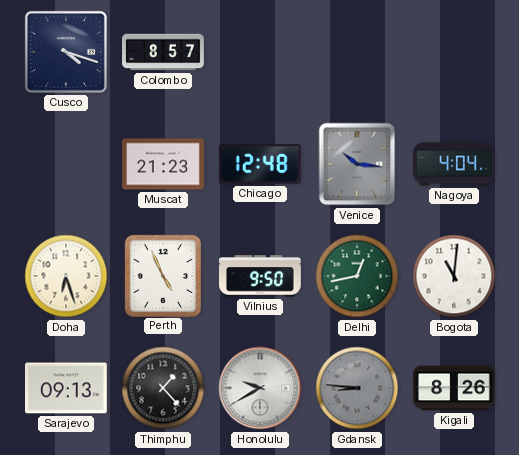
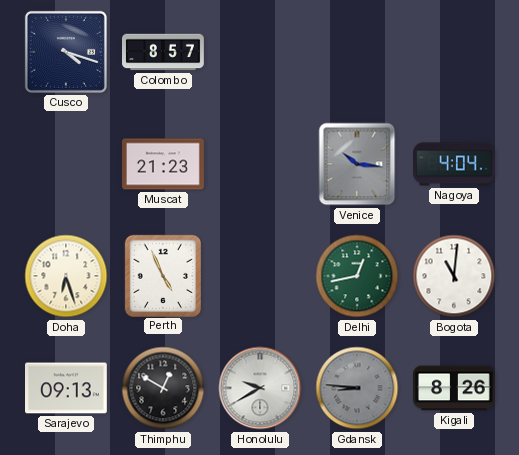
Chicago: 12:48 -> none
Vilnius: 9:50 -> none
Thimphu: 1:23 -> 12:50
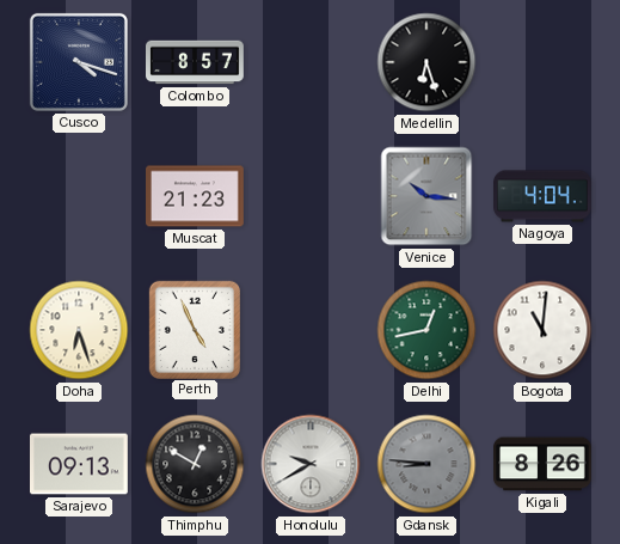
Medellin: none -> 6:27
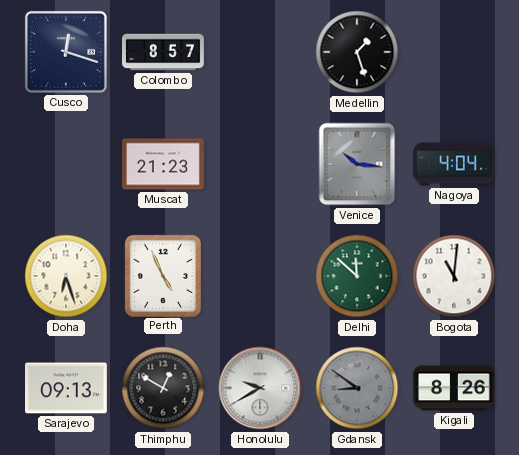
Cusco: 4:18 -> 12:18
Medellin: 6:27 -> 1:27
Delhi: 12:43 -> 11:52
Gdansk: 8:46 -> 8:51
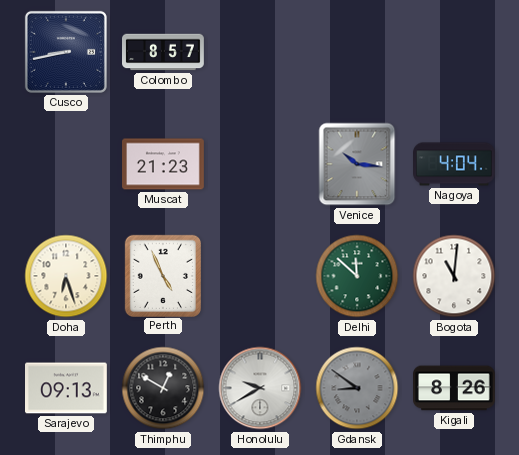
Cusco: 12:18 -> 8:43
Medellin: 1:27 -> none
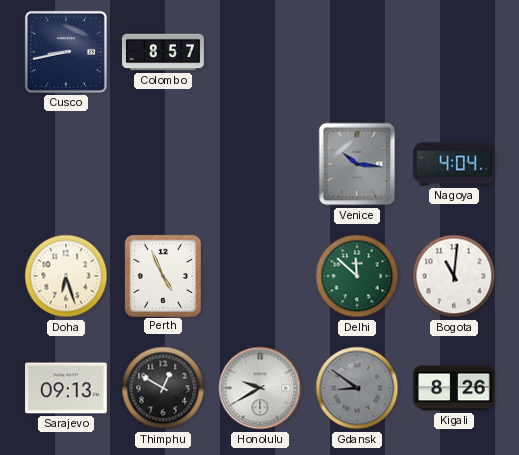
Muscat: 21:23 -> none
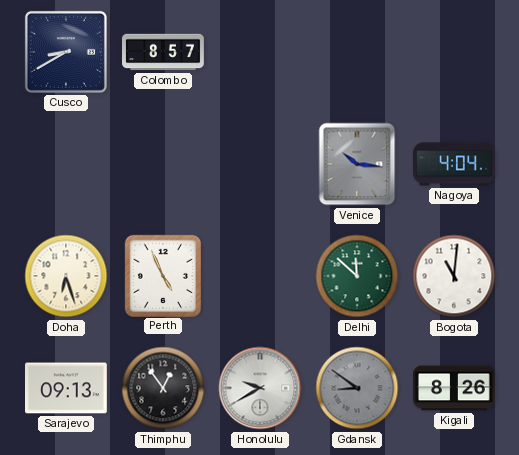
Cusco: 8:43 -> 8:40
Thimphu: 12:50 -> 12:54
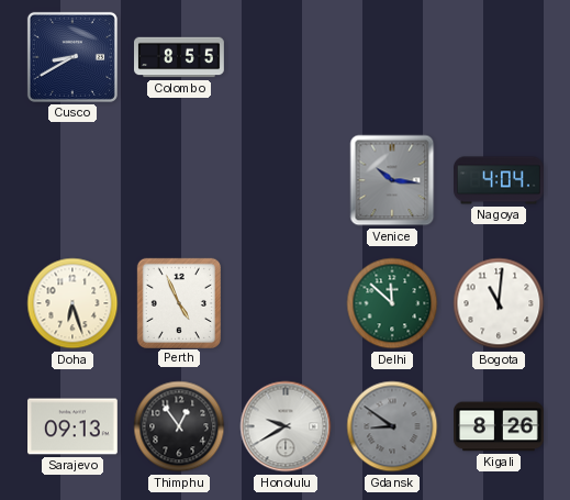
Colombo: 8:57 -> 8:55
